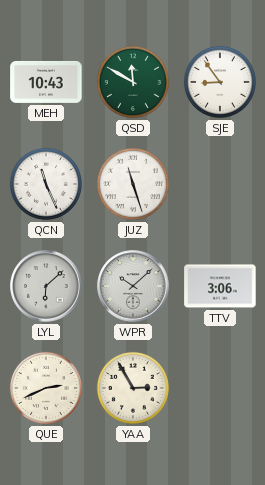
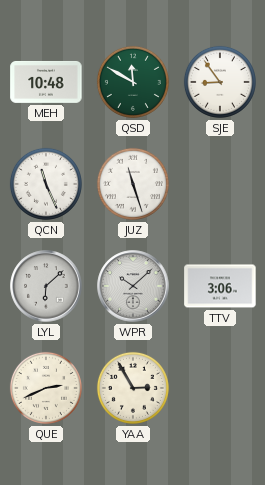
MEH: 10:43 -> 10:48
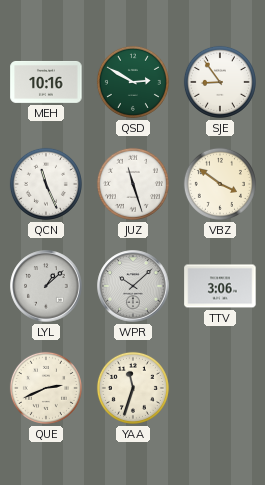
MEH: 10:48 -> 10:16
QSD: 11:50 -> 2:50
VBZ: none -> 3:51
LYL: 6:08 -> 1:08
YAA: 2:55 -> 11:33
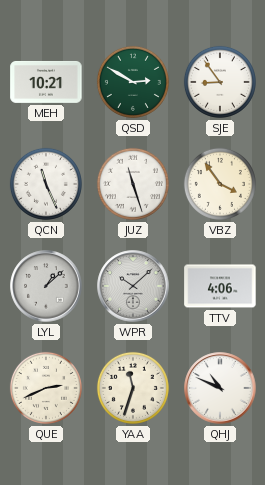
MEH: 10:16 -> 10:21
VBZ: 3:51 -> 3:54
TTV: 3:06 -> 4:06
QHJ: none -> 10:49
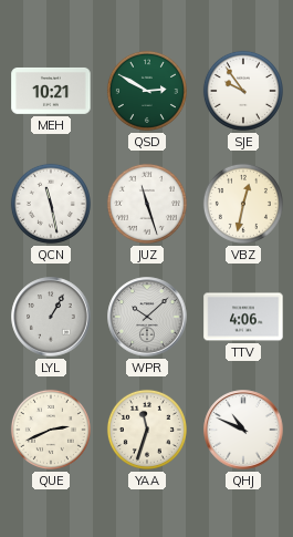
SJE: 8:54 -> 9:54
QCN: 11:26 -> 11:28
VBZ: 3:54 -> 12:32
LYL: 1:08 -> 1:05
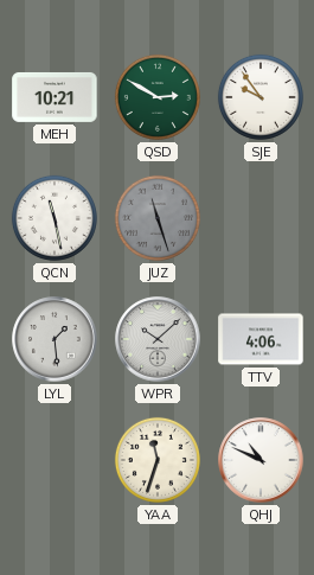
JUZ dial: white -> grey
VBZ: 12:32 -> none
LYL: 1:05 -> 1:29
QUE: 2:41 -> none
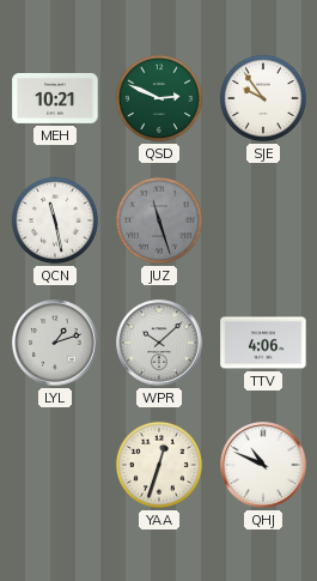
QSD: 2:50 -> 2:49
LYL: 1:29 -> 1:12
YAA: 11:33 -> 12:33
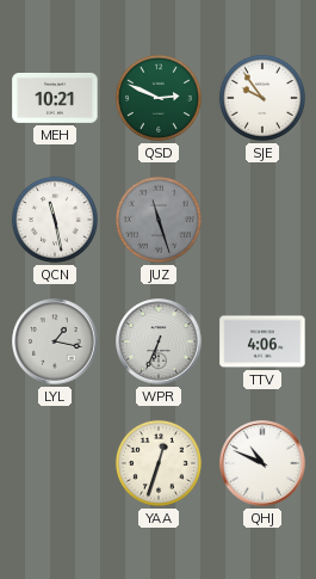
LYL: 1:12 -> 1:17
WPR: 10:08 -> 6:34
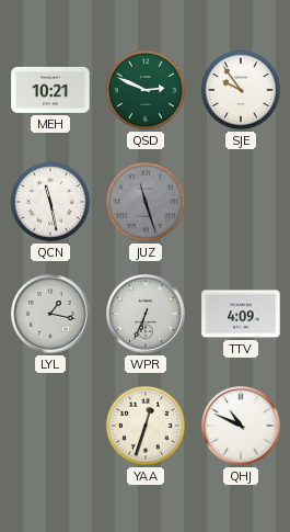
TTV: 4:06 -> 4:09
